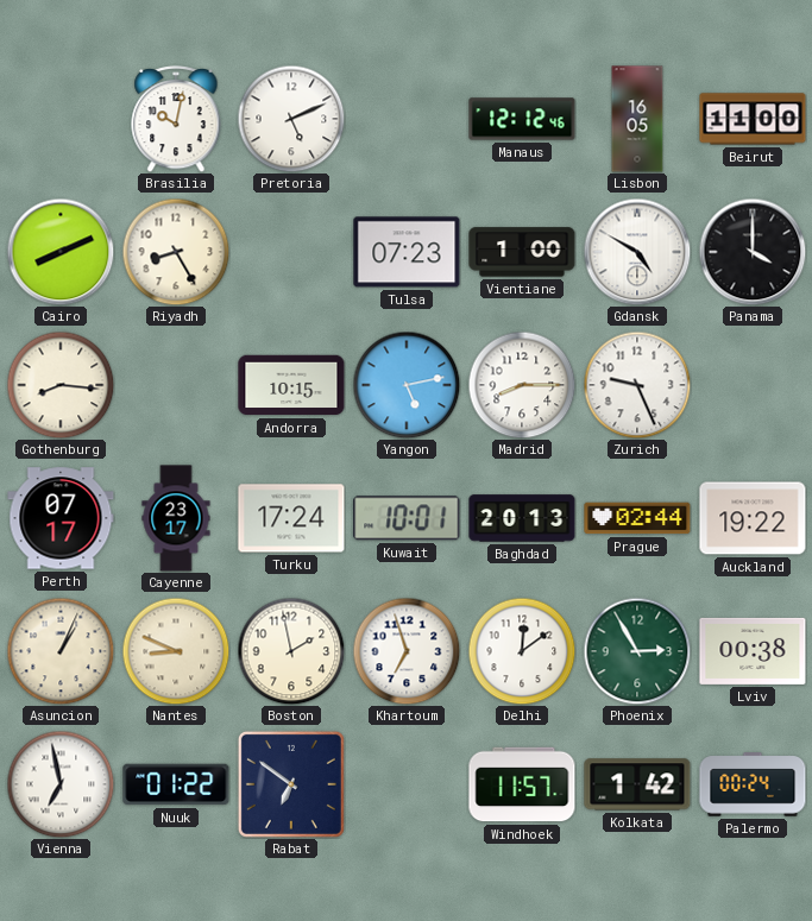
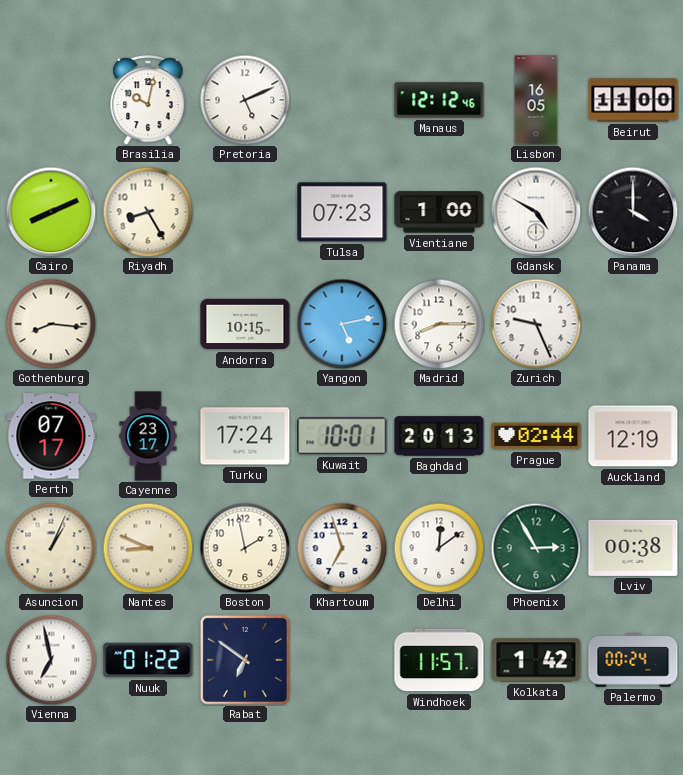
Auckland: 19:22 -> 12:19
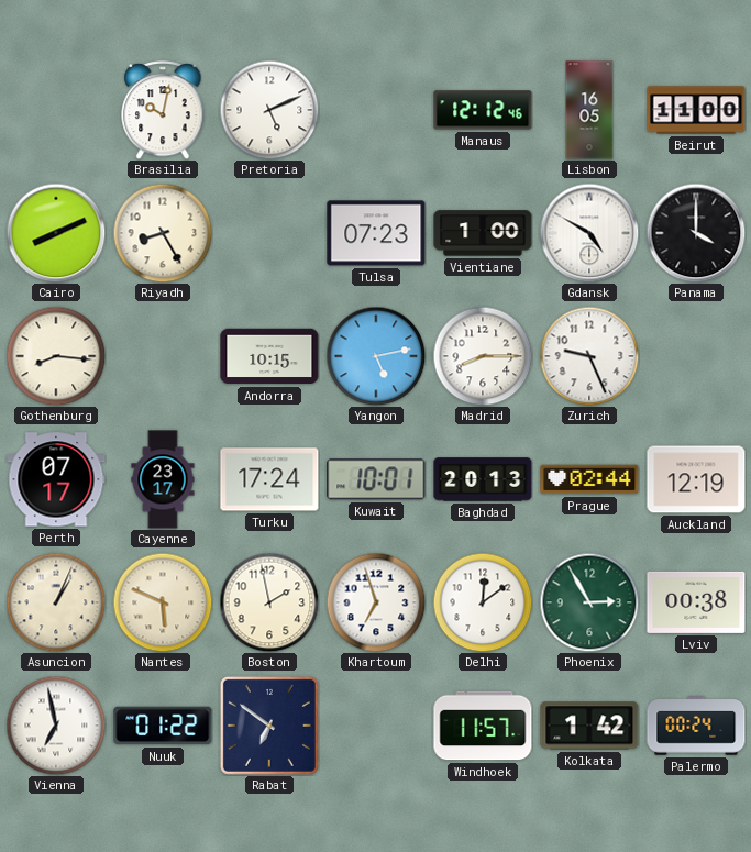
Nantes: 8:49 -> 5:49
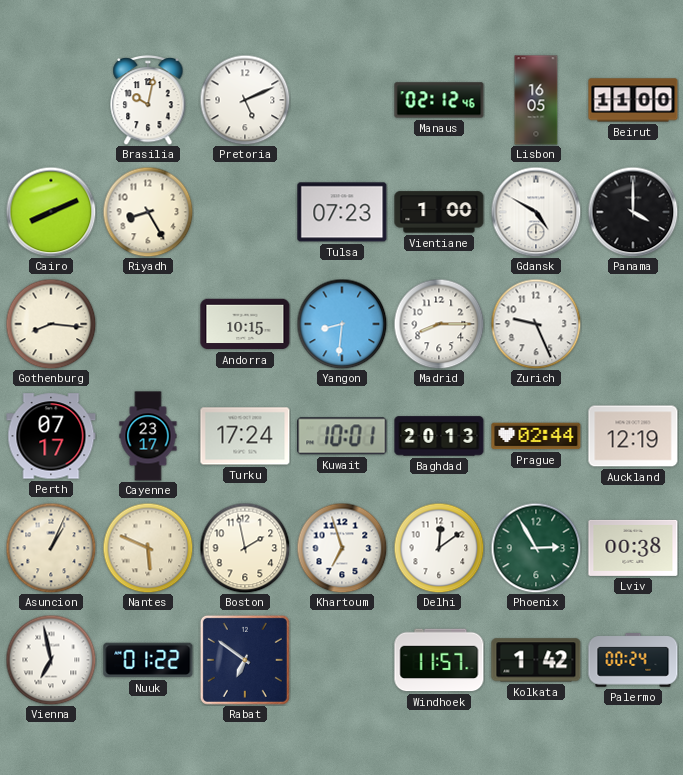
Manaus: 12:12 -> 02:12
Yangon: 5:13 -> 8:31
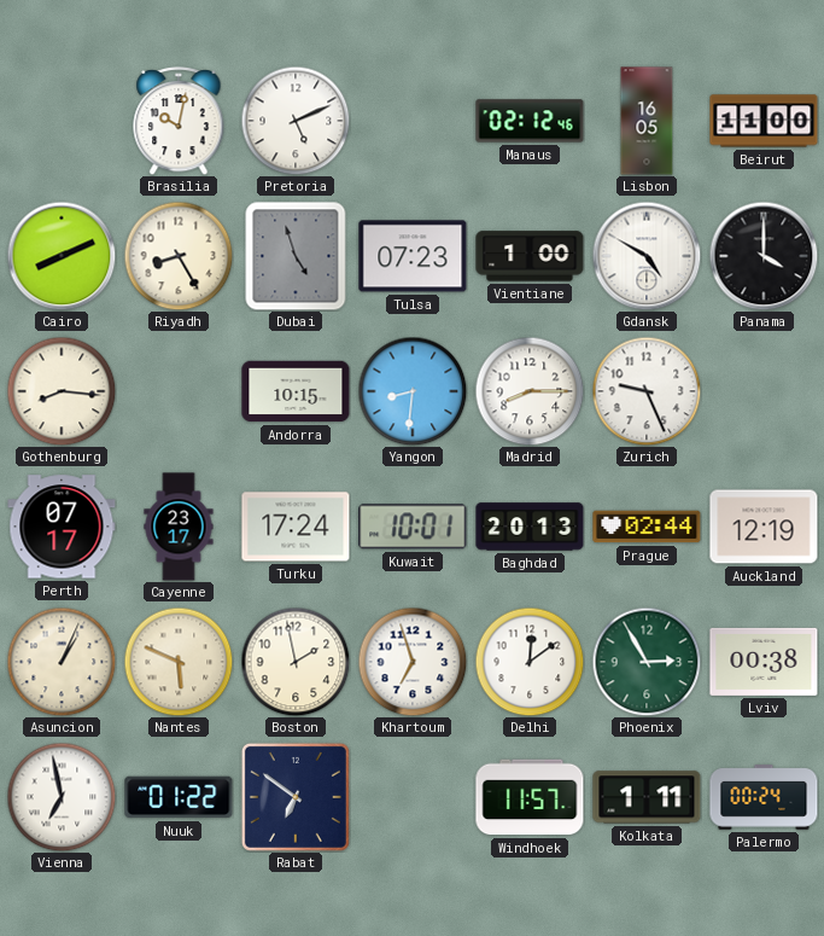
Dubai: none -> 4:57
Kolkata: 1:42 -> 1:11
